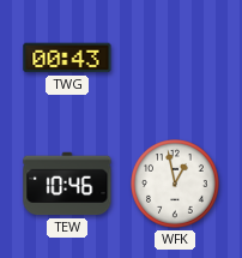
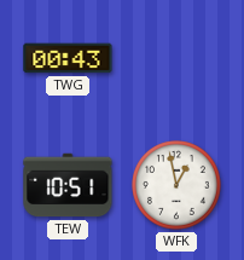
TEW: 10:46 -> 10:51
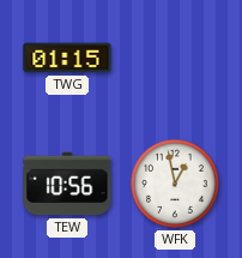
TWG: 00:43 -> 01:15
TEW: 10:51 -> 10:56
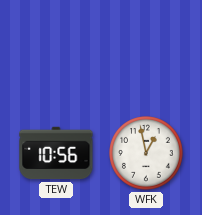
TWG: 01:15 -> none
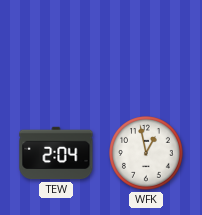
TEW: 10:56 -> 2:04
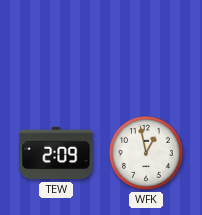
TEW: 2:04 -> 2:09
